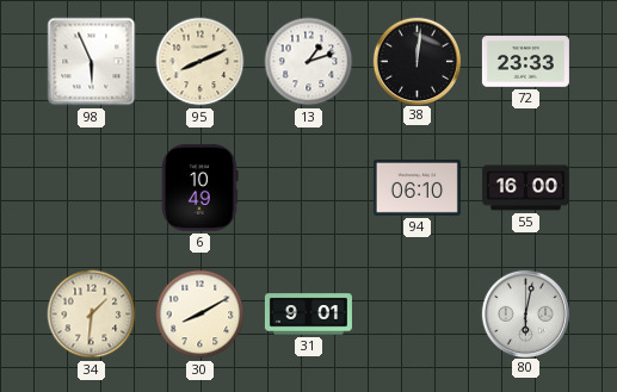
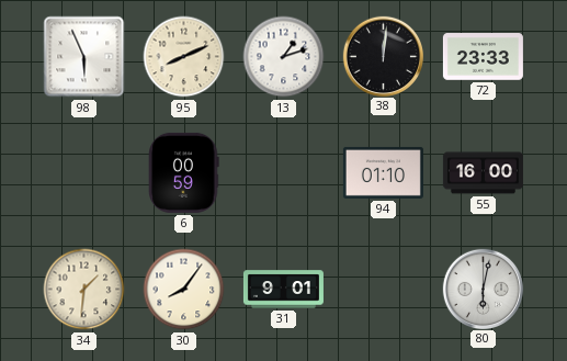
6: 10:49 -> 00:59
94: 06:10 -> 01:10
30: 8:10 -> 8:06
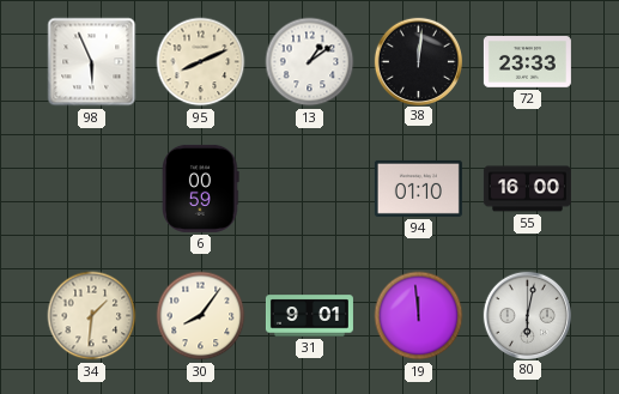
13: 1:12 -> 1:09
19: none -> 11:59
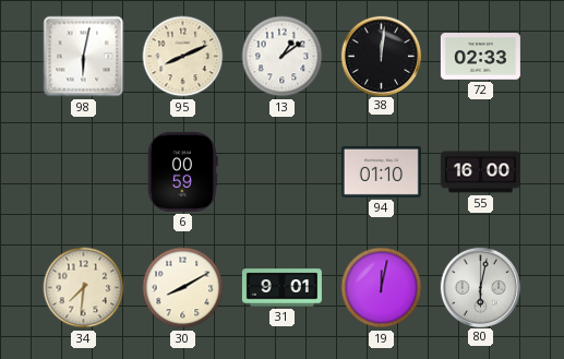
98: 5:56 -> 6:02
72: 23:33 -> 02:33
34: 1:31 -> 7:31
30: 8:06 -> 8:10
19: 11:59 -> 12:02
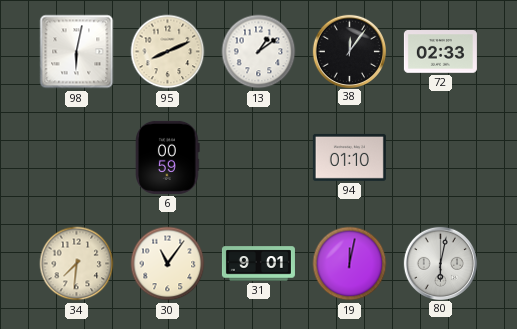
38: 12:01 -> 12:06
55: 16:00 -> none
30: 8:10 -> 11:06
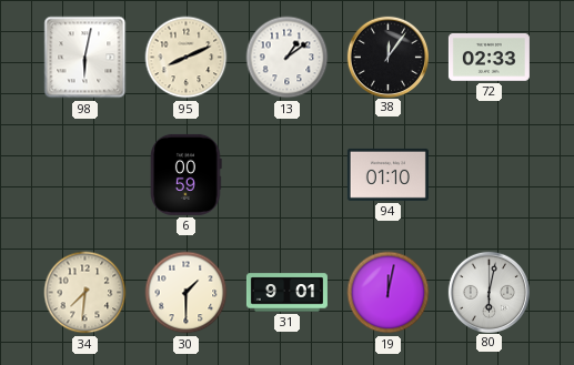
30: 11:06 -> 1:30
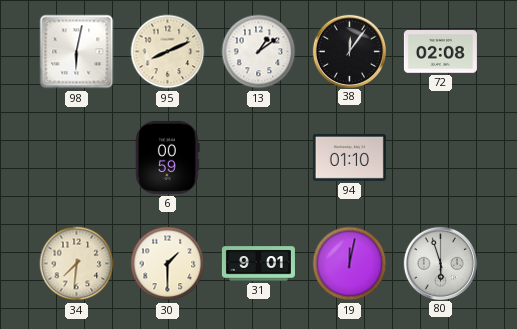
72: 02:33 -> 02:08
80: 6:02 -> 5:57
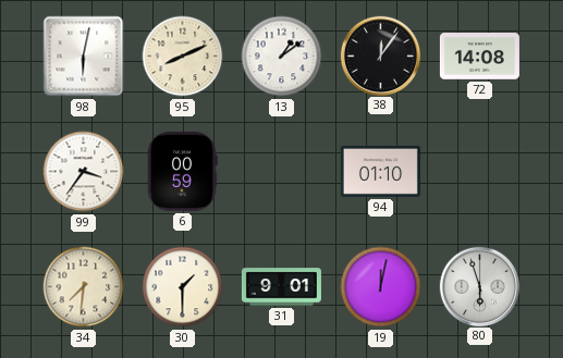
72: 02:08 -> 14:08
99: none -> 3:36
